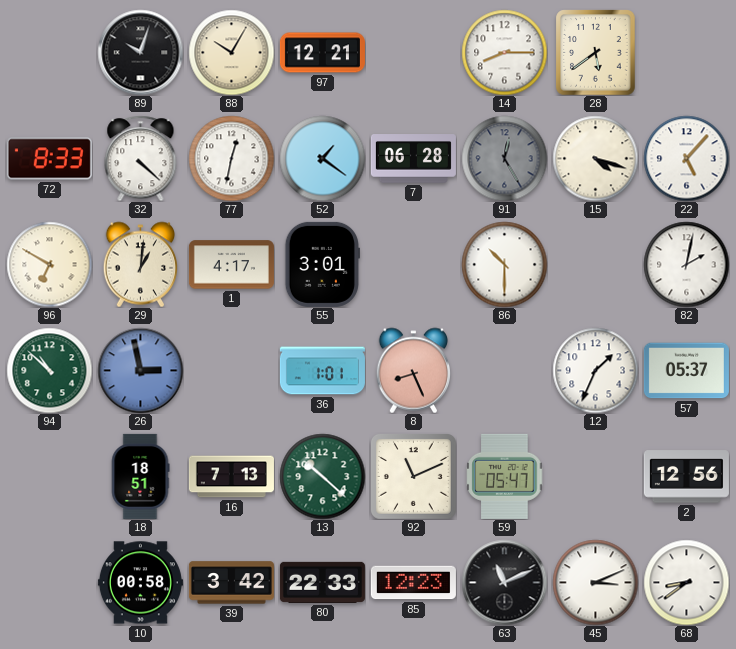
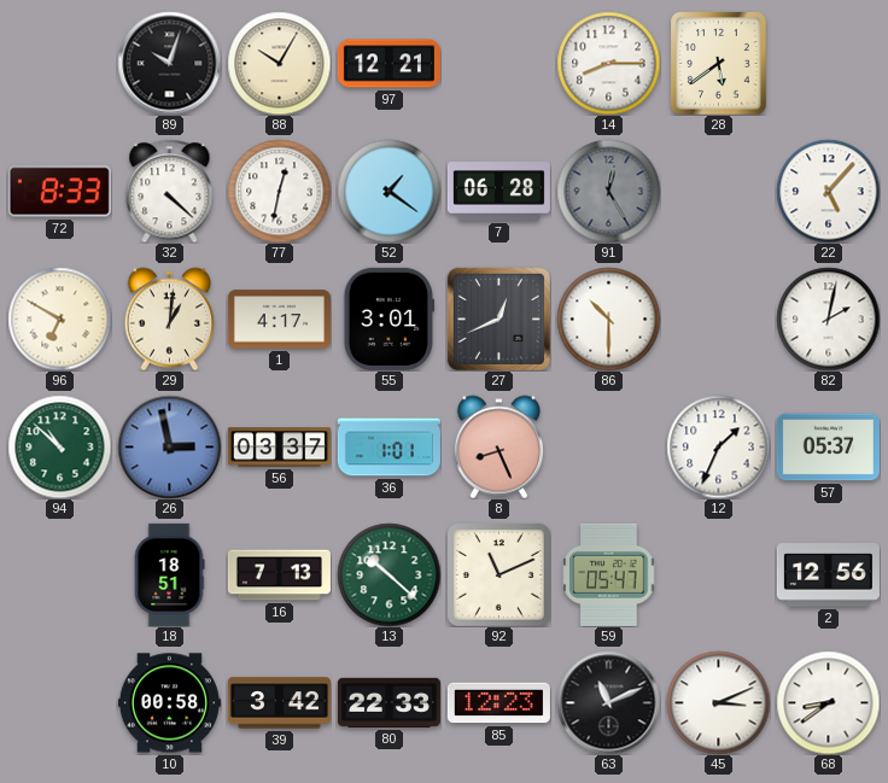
15: 4:18 -> none
27: none -> 12:41
56: none -> 03:37
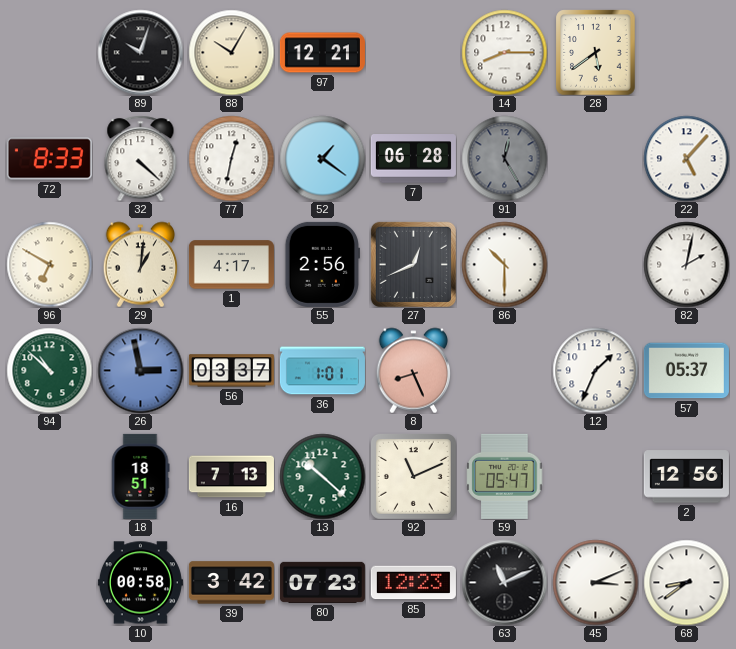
55: 3:01 -> 2:56
80: 22:33 -> 07:23
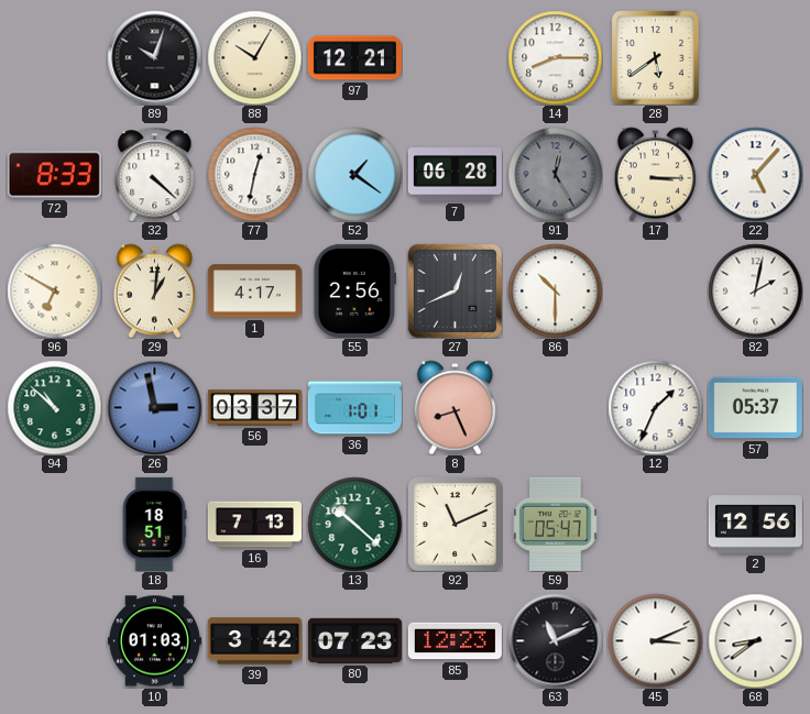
17: none -> 3:15
10: 00:58 -> 01:03
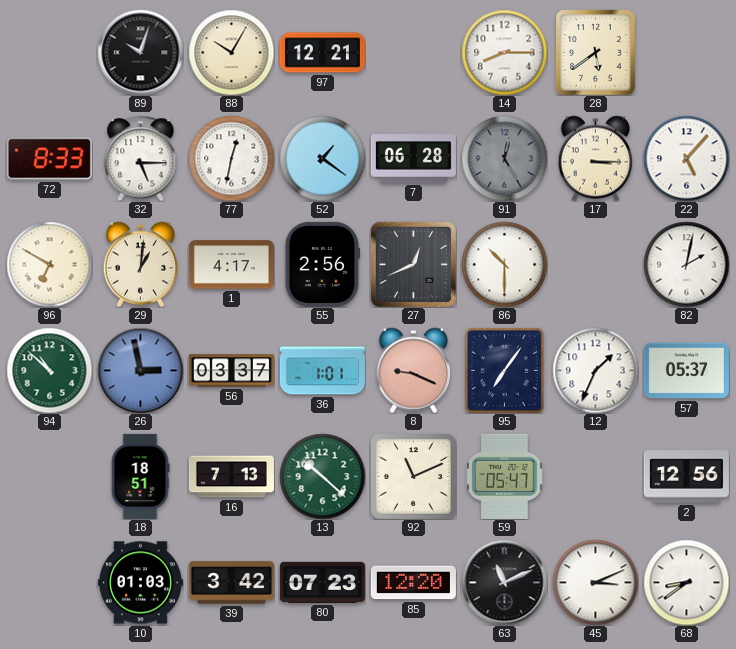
32: 4:22 -> 5:15
8: 8:26 -> 9:19
95: none -> 7:06
85: 12:23 -> 12:20
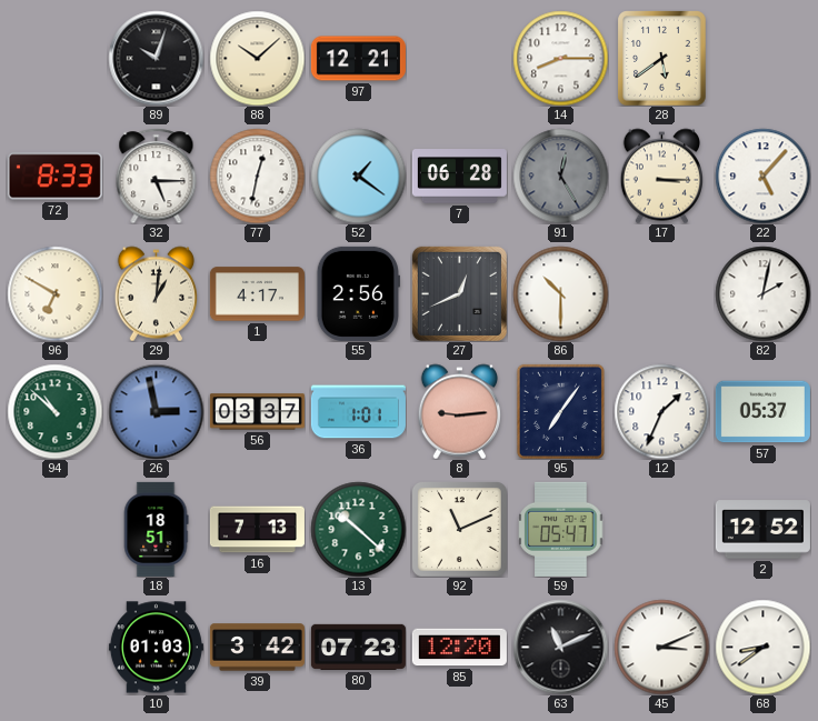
88: 10:05 -> 10:08
8: 9:19 -> 9:14
2: 12:56 -> 12:52
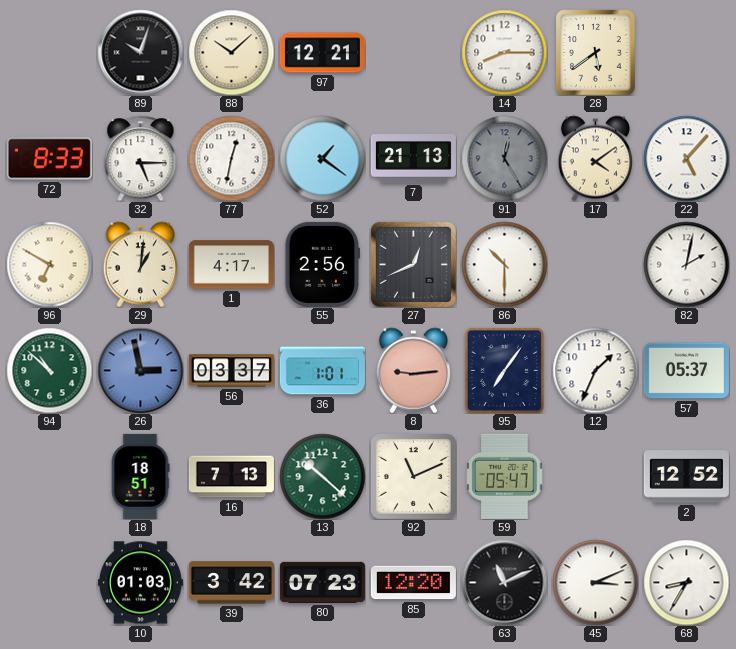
7: 06:28 -> 21:13
17: 3:15 -> 4:09
68: 8:39 -> 8:35
